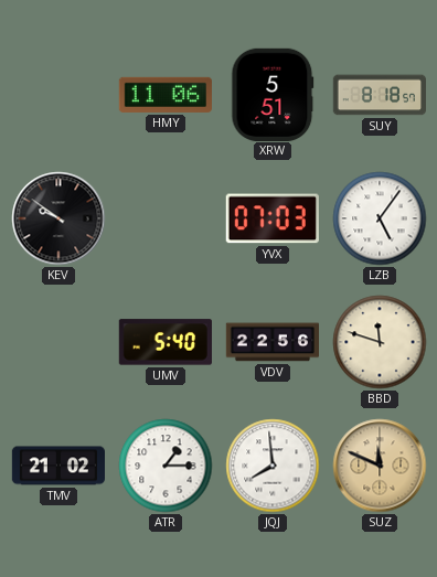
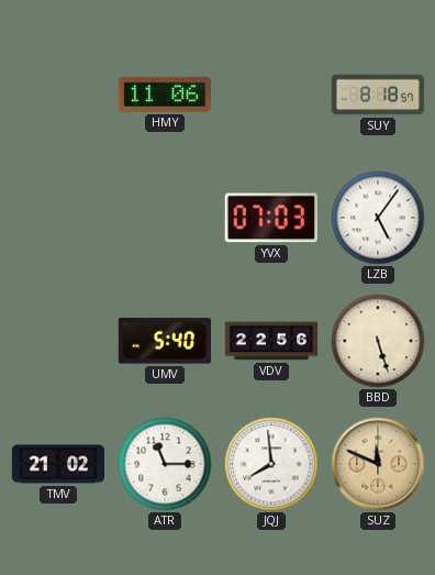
XRW: 5:51 -> none
KEV: 9:51 -> none
BBD: 11:48 -> 5:27
ATR: 1:15 -> 11:15
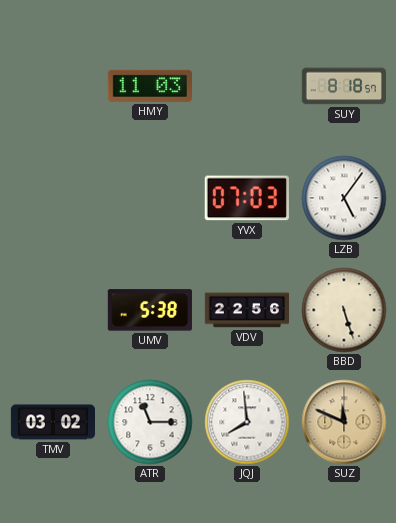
HMY: 11:06 -> 11:03
UMV: 5:40 -> 5:38
TMV: 21:02 -> 03:02
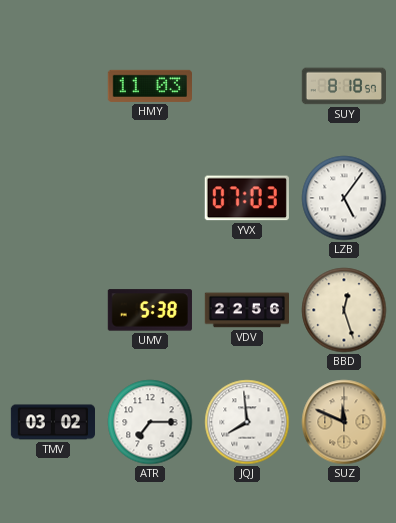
BBD: 5:27 -> 12:27
ATR: 11:15 -> 7:15
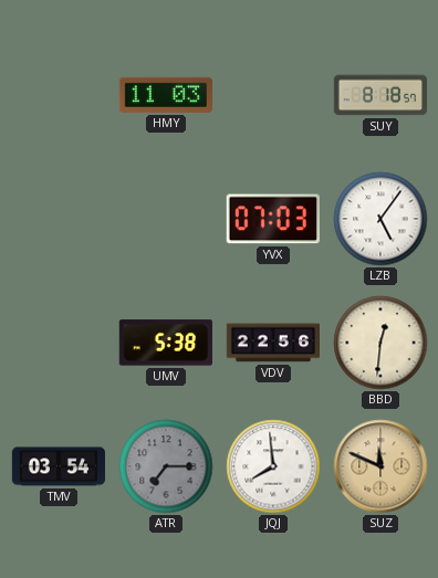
BBD: 12:27 -> 12:31
TMV: 03:02 -> 03:54
ATR dial: white -> grey
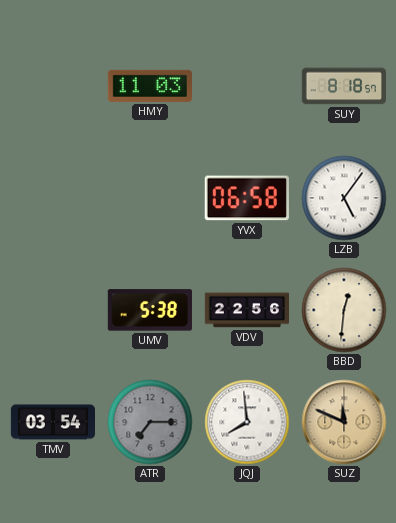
YVX: 07:03 -> 06:58
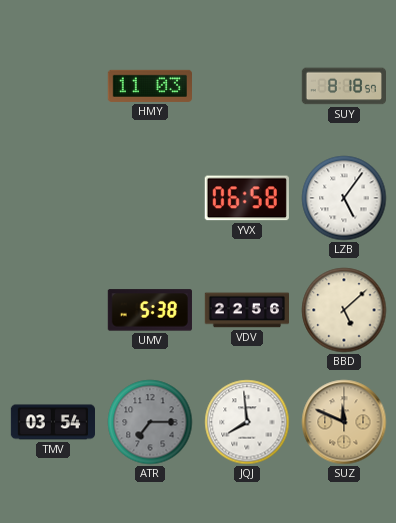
BBD: 12:31 -> 5:08
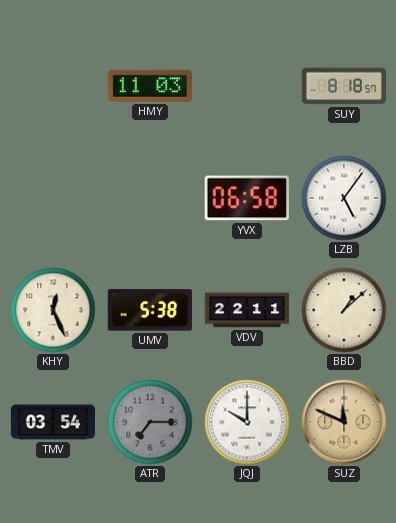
KHY: none -> 12:26
VDV: 22:56 -> 22:11
BBD: 5:08 -> 1:08
JQJ: 7:59 -> 10:00
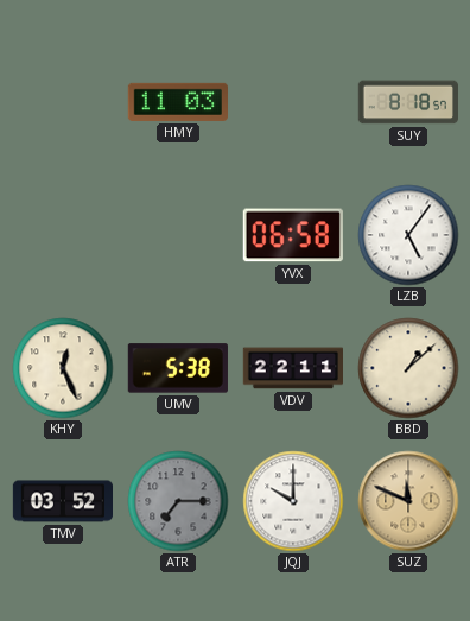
TMV: 03:54 -> 03:52
